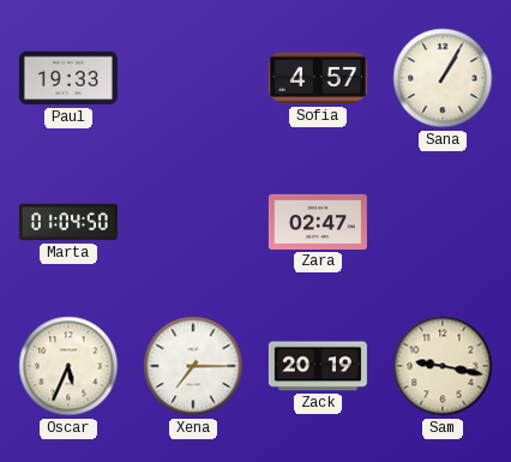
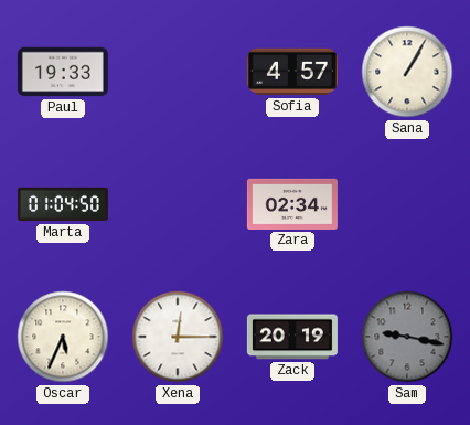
Zara: 02:47 -> 02:34
Xena: 7:15 -> 12:15
Sam dial: cream -> grey
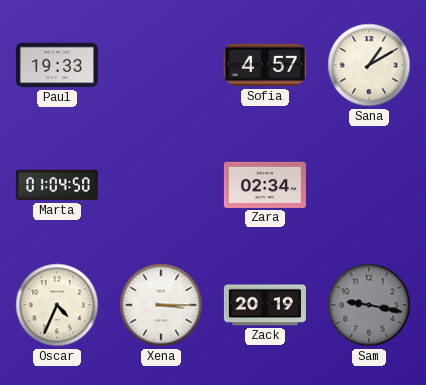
Sana: 1:05 -> 1:10
Oscar: 5:34 -> 4:34
Xena: 12:15 -> 3:15
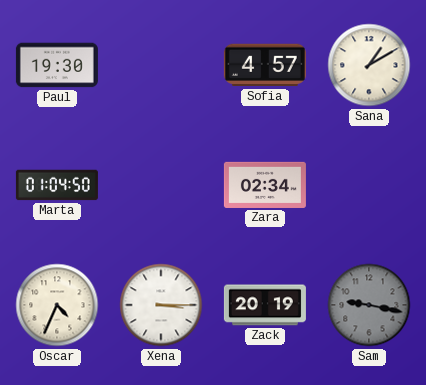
Paul: 19:33 -> 19:30
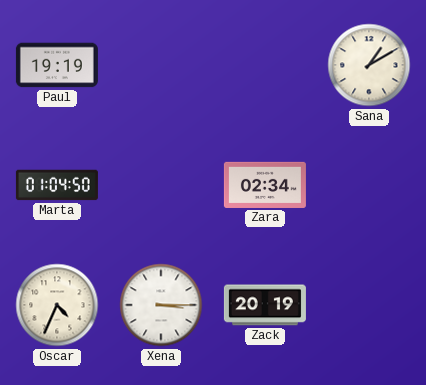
Paul: 19:30 -> 19:19
Sofia: 4:57 -> none
Sam: 9:17 -> none
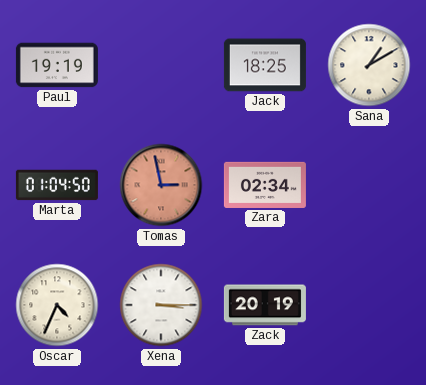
Jack: none -> 18:25
Tomas: none -> 2:58
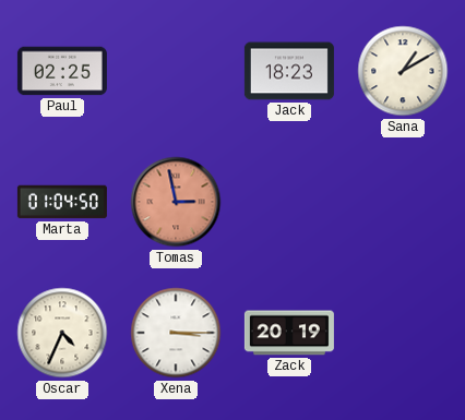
Paul: 19:19 -> 02:25
Jack: 18:25 -> 18:23
Zara: 02:34 -> none
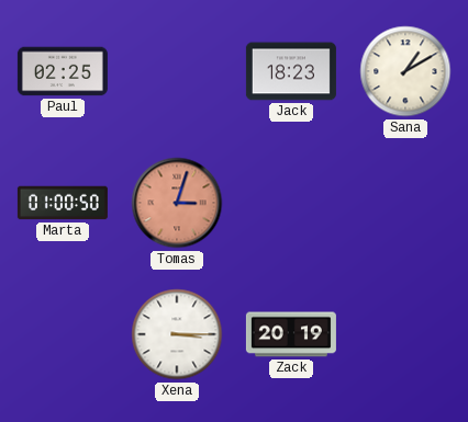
Marta: 01:04 -> 01:00
Tomas: 2:58 -> 3:03
Oscar: 4:34 -> none
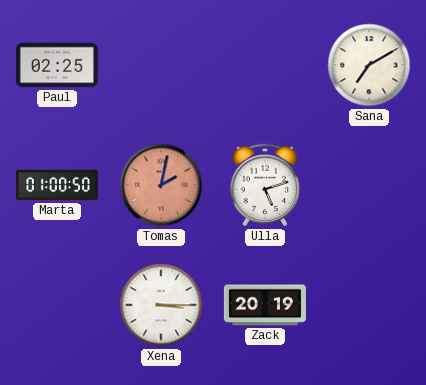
Jack: 18:23 -> none
Sana: 1:10 -> 7:10
Tomas: 3:03 -> 2:02
Ulla: none -> 5:12
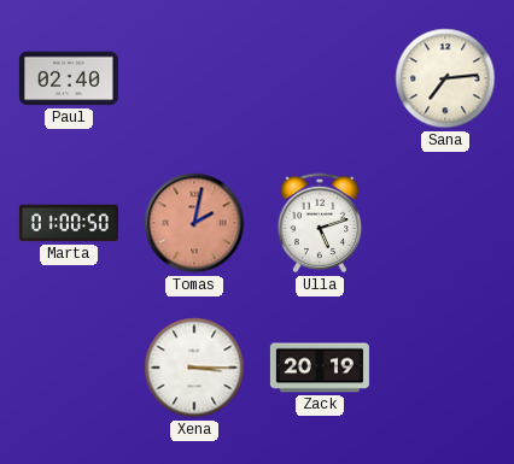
Paul: 02:25 -> 02:40
Sana: 7:10 -> 7:14
